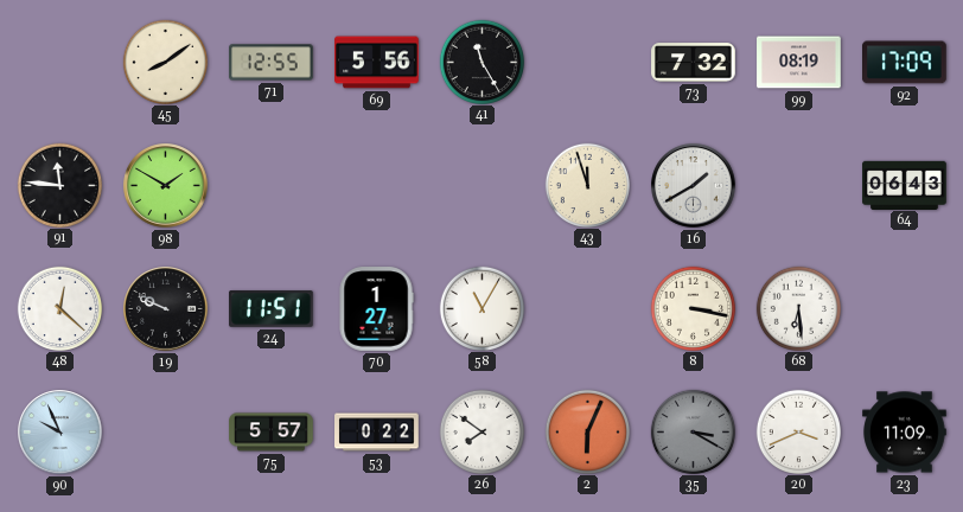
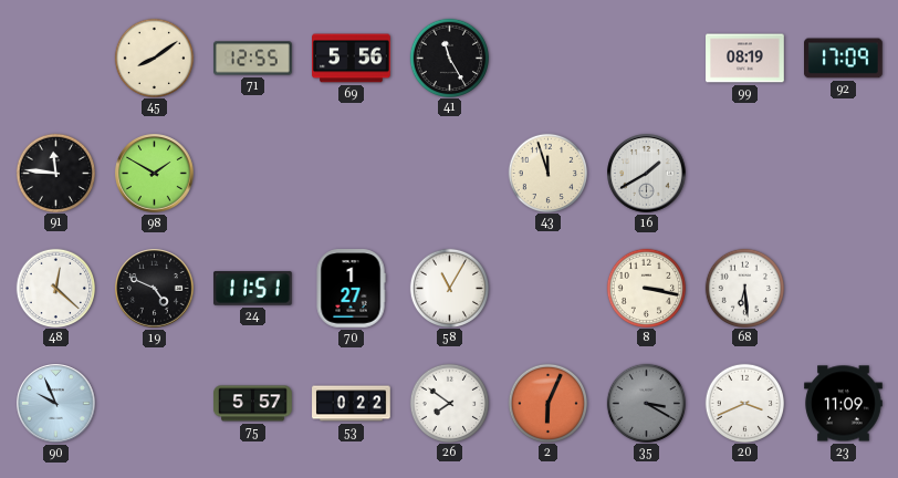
73: 7:32 -> none
64: 06:43 -> none
19: 9:49 -> 4:49
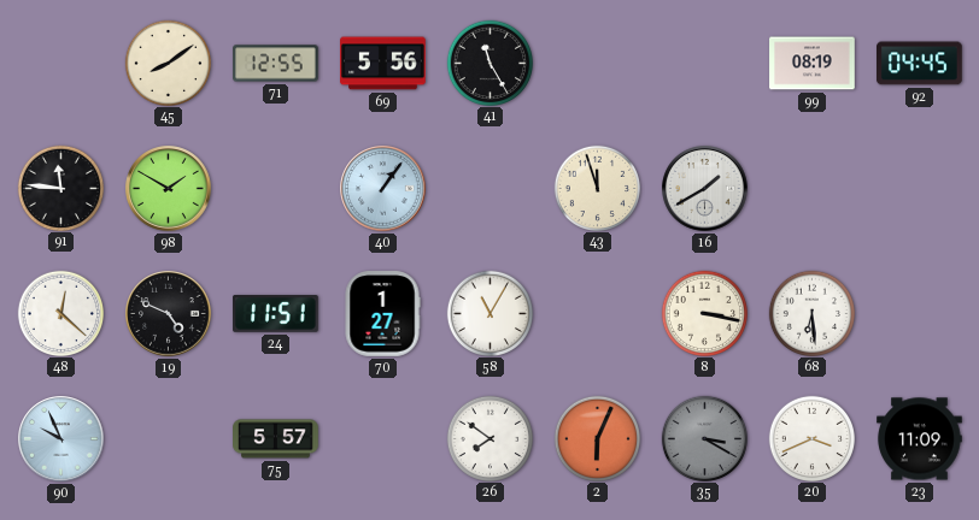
92: 17:09 -> 04:45
40: none -> 1:06
53: 0:22 -> none
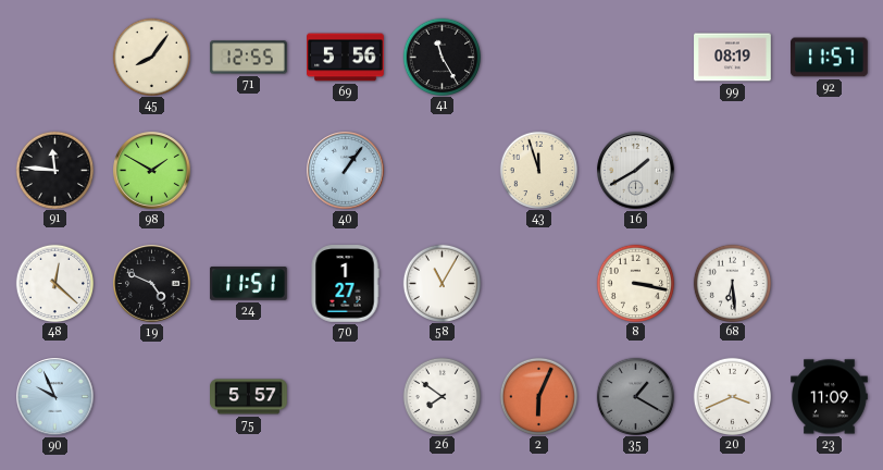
45: 8:09 -> 8:06
92: 04:45 -> 11:57
35: 3:20 -> 1:20
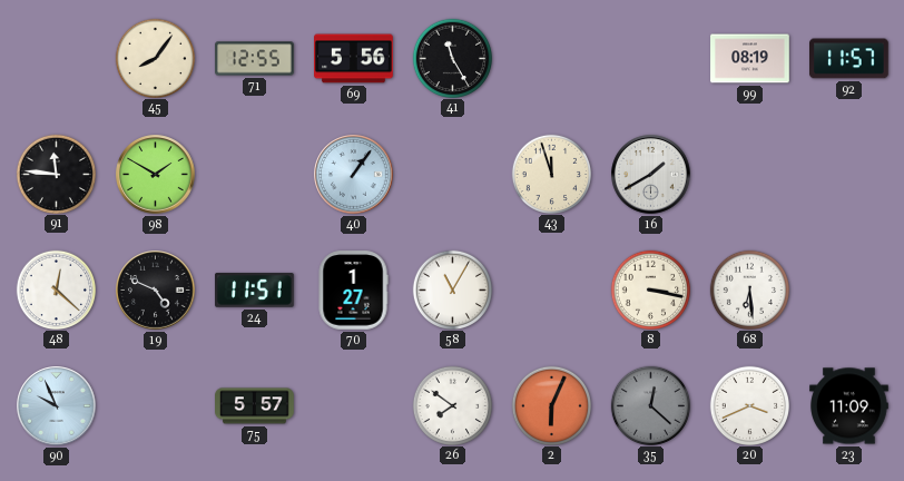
35: 1:20 -> 12:22
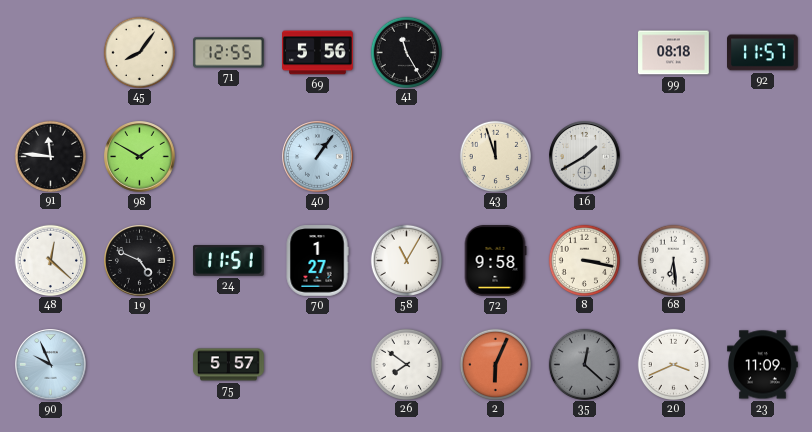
99: 08:19 -> 08:18
72: none -> 9:58
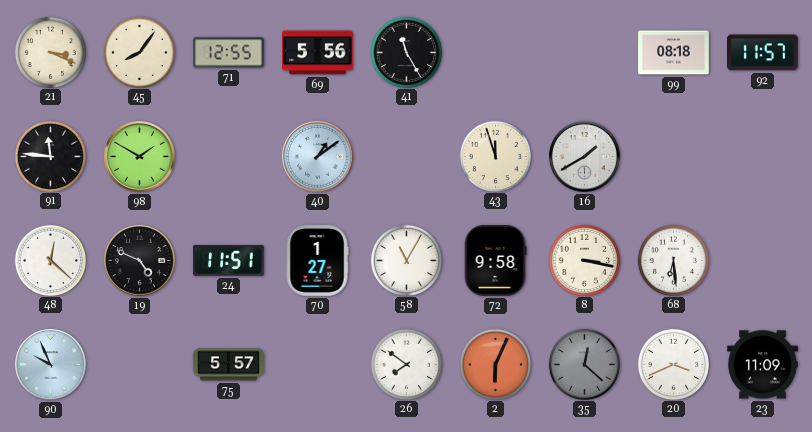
21: none -> 3:19
40: 1:06 -> 1:09
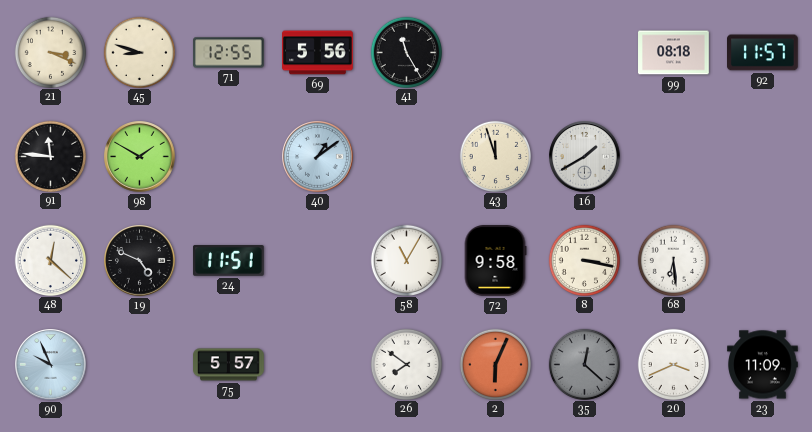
45: 8:06 -> 8:48
70: 1:27 -> none
